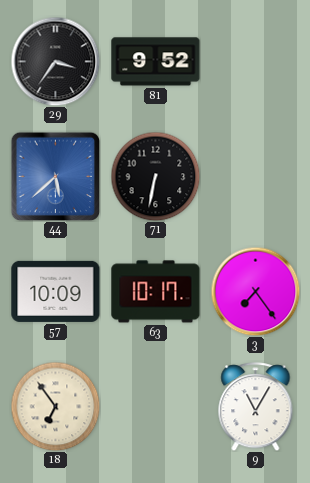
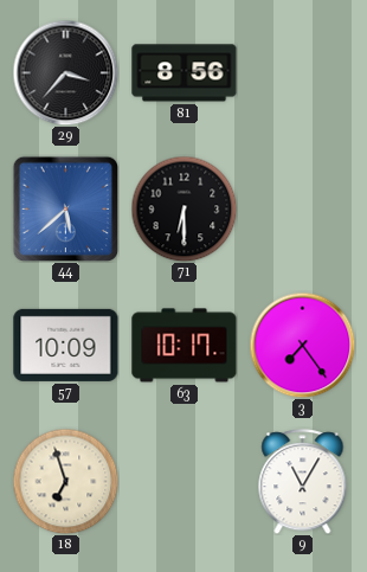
29: 3:36 -> 3:37
81: 9:52 -> 8:56
71: 6:32 -> 6:30
18: 6:54 -> 6:57
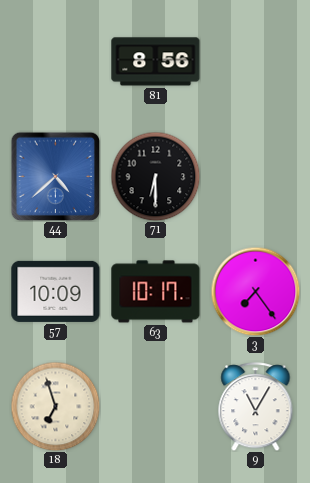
29: 3:37 -> none
44: 5:38 -> 4:38
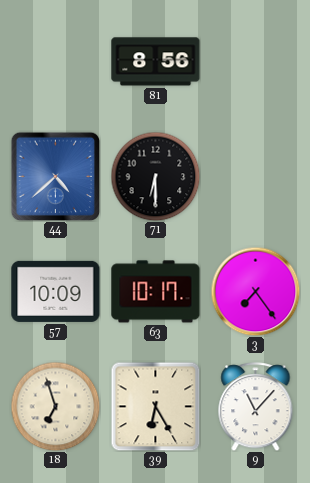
39: none -> 6:25
9: 11:05 -> 11:07
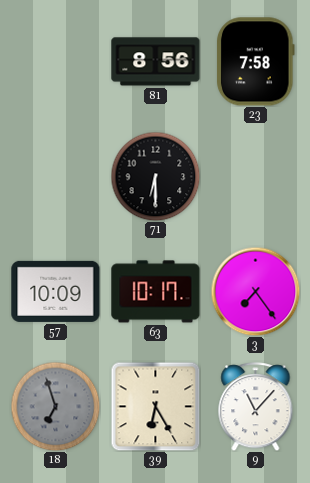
23: none -> 7:58
44: 4:38 -> none
18 dial: cream -> grey
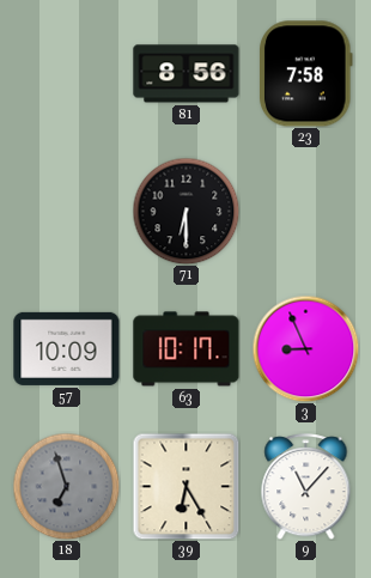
3: 7:24 -> 8:56
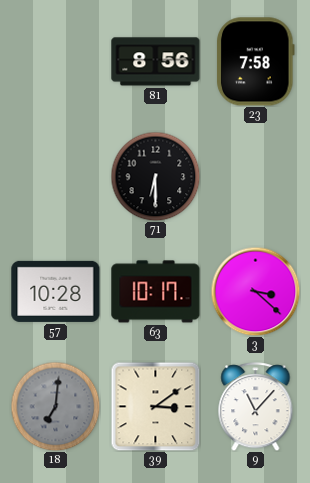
57: 10:09 -> 10:28
3: 8:56 -> 3:22
18: 6:57 -> 7:01
39: 6:25 -> 3:09
